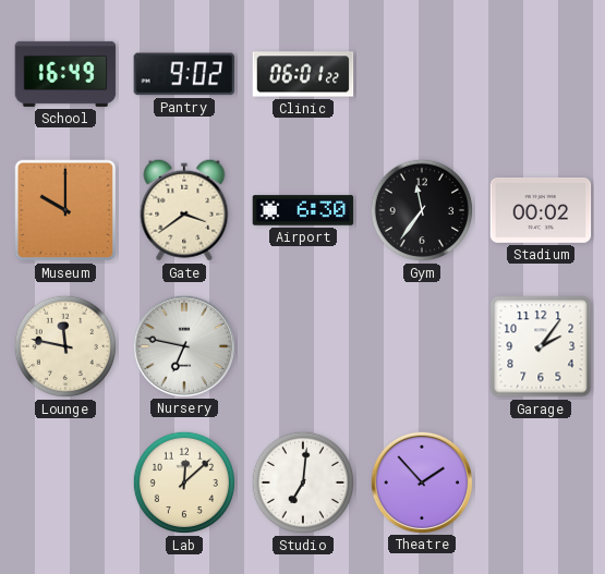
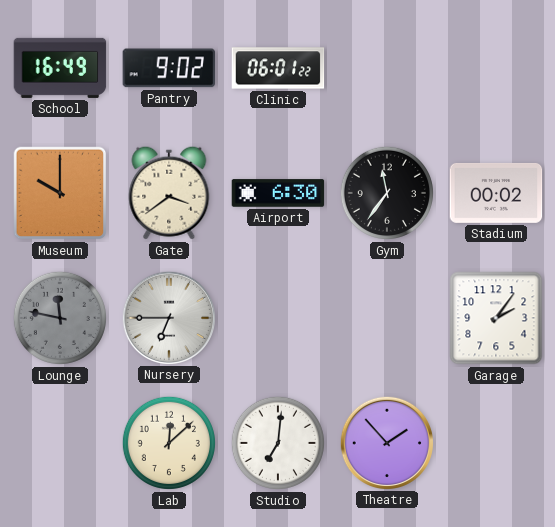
Lounge dial: cream -> grey
Nursery: 6:47 -> 6:45
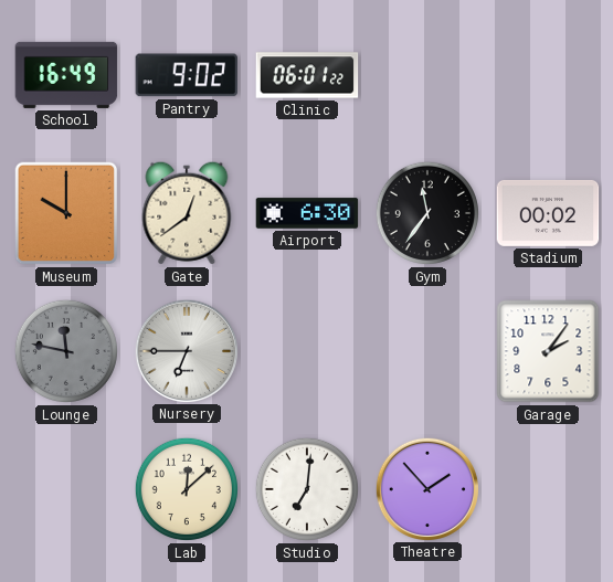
Gate: 3:39 -> 12:39
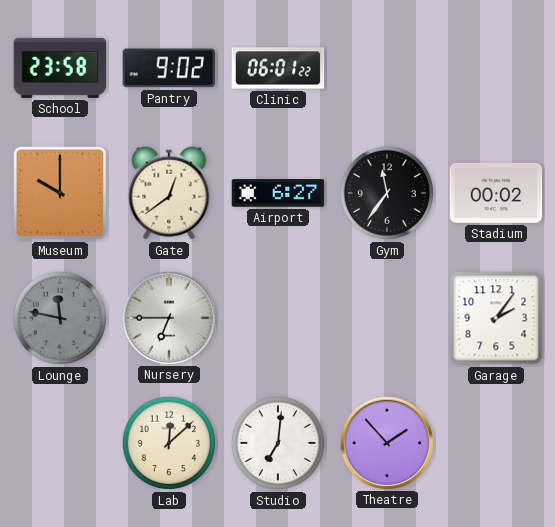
School: 16:49 -> 23:58
Airport: 6:30 -> 6:27
